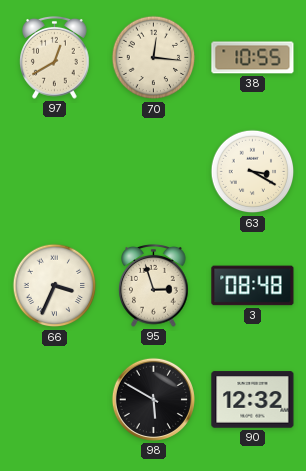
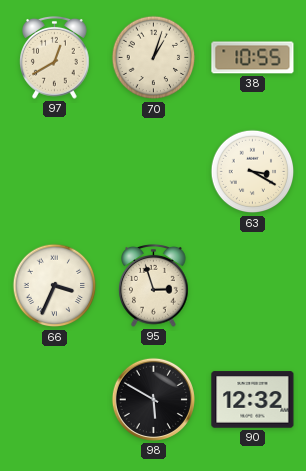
70: 12:16 -> 1:03
3: 08:48 -> none
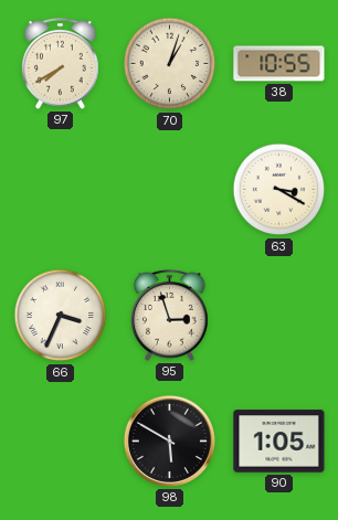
97: 12:40 -> 7:40
90: 12:32 -> 1:05
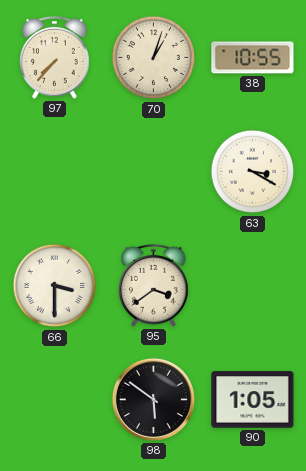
97: 7:40 -> 7:37
66: 3:34 -> 3:30
95: 2:57 -> 3:39
98: 5:50 -> 5:51
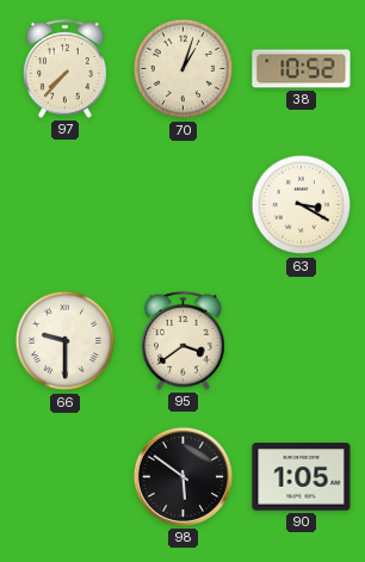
38: 10:55 -> 10:52
66: 3:30 -> 9:30
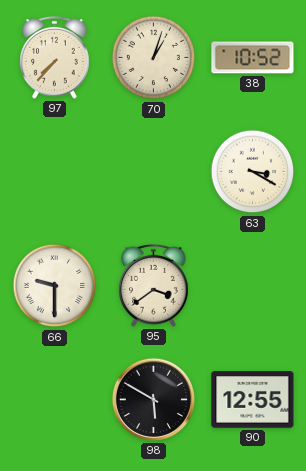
98: 5:51 -> 5:50
90: 1:05 -> 12:55
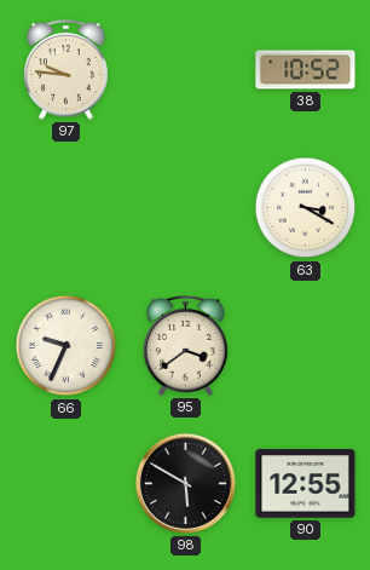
97: 7:37 -> 9:46
70: 1:03 -> none
66: 9:30 -> 9:34
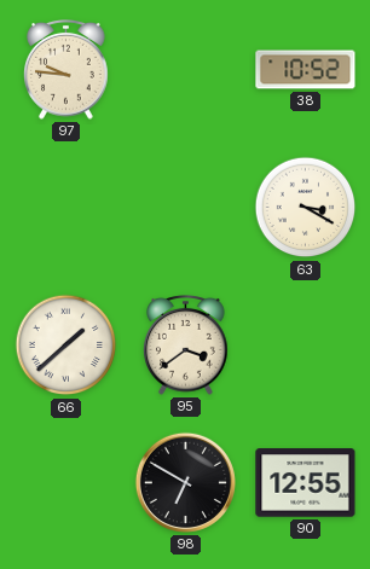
66: 9:34 -> 1:38
98: 5:50 -> 6:50
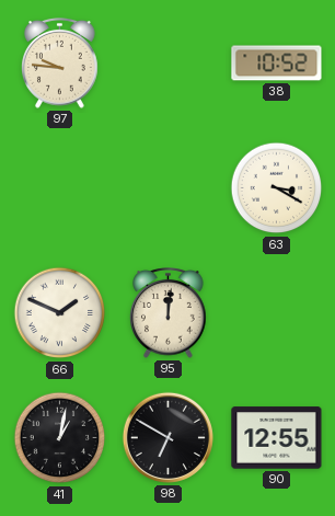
66: 1:38 -> 1:49
95: 3:39 -> 12:01
41: none -> 1:02
